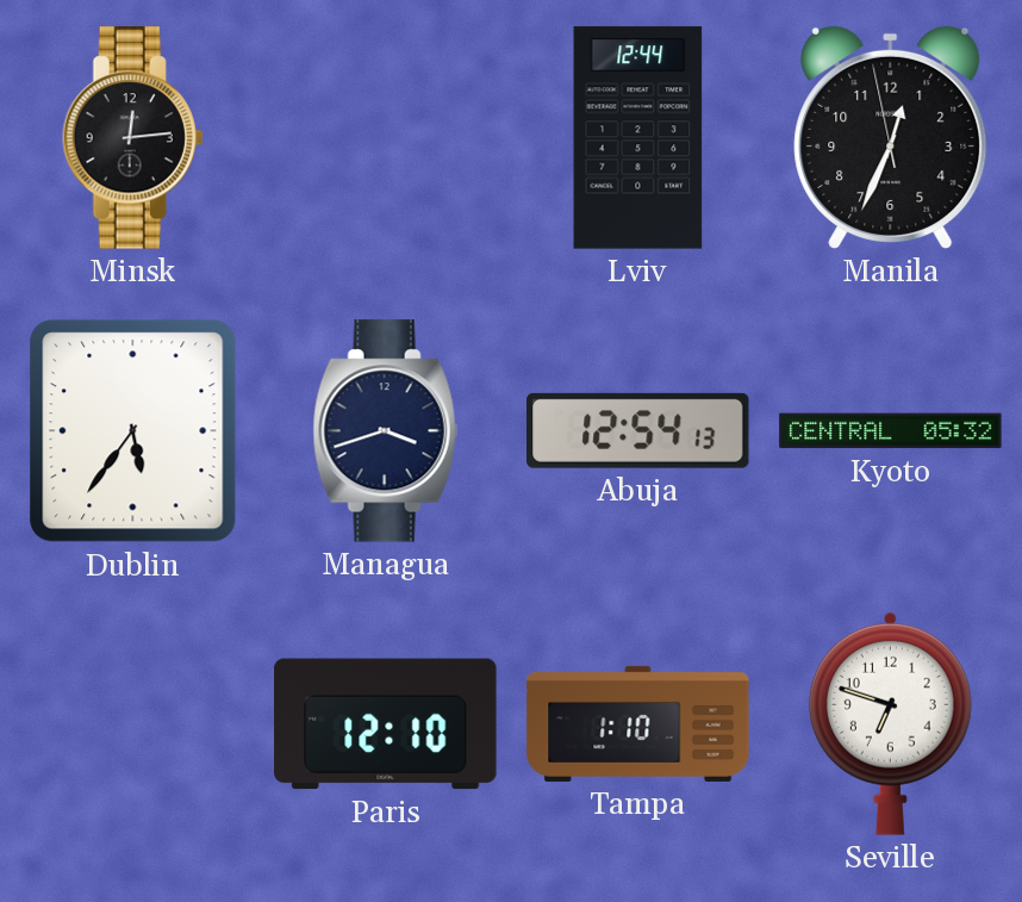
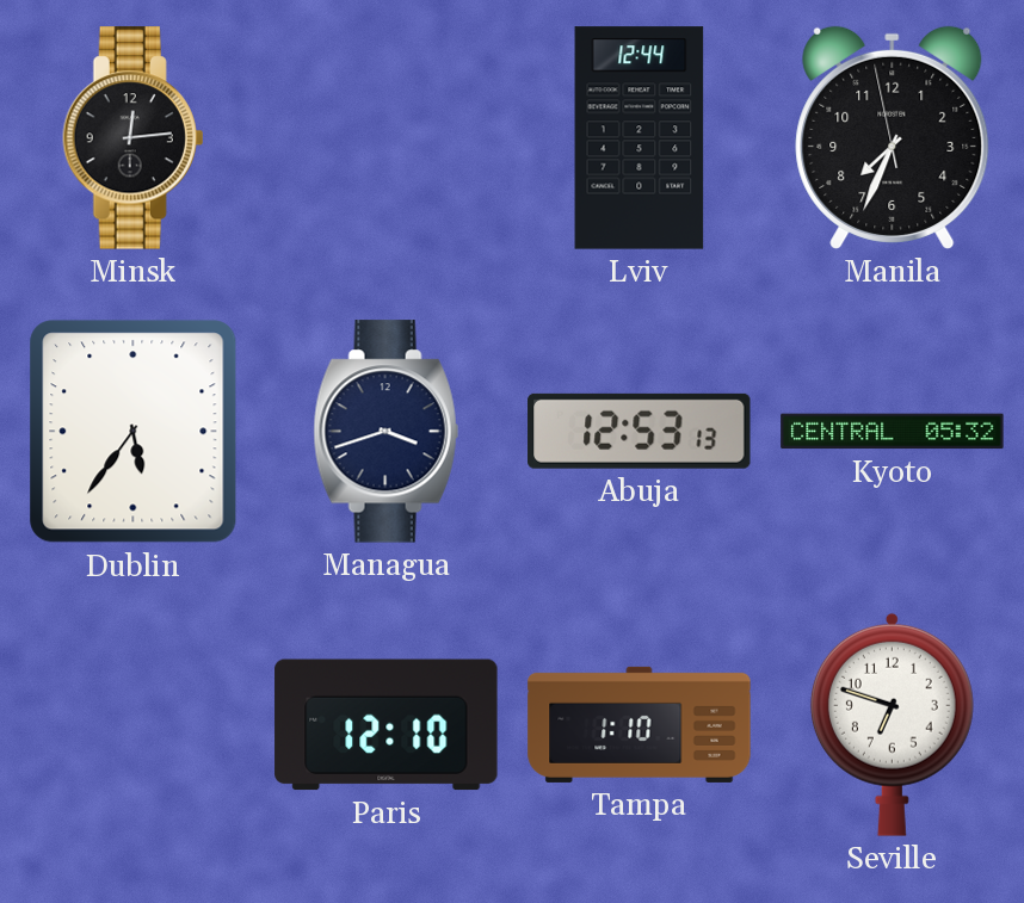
Manila: 12:33 -> 7:33
Abuja: 12:54 -> 12:53
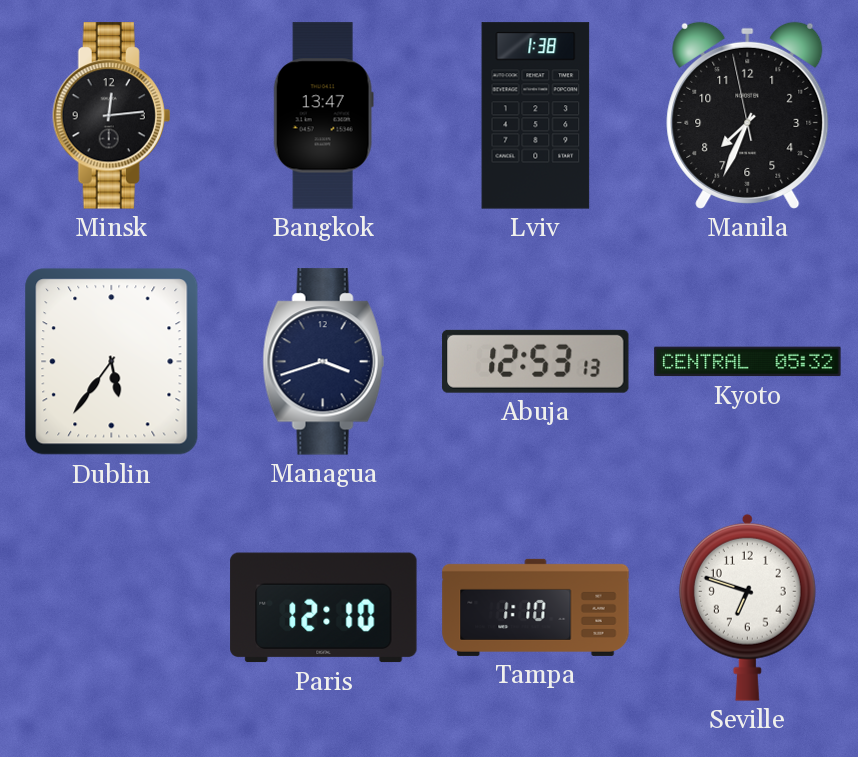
Bangkok: none -> 13:47
Lviv: 12:44 -> 1:38
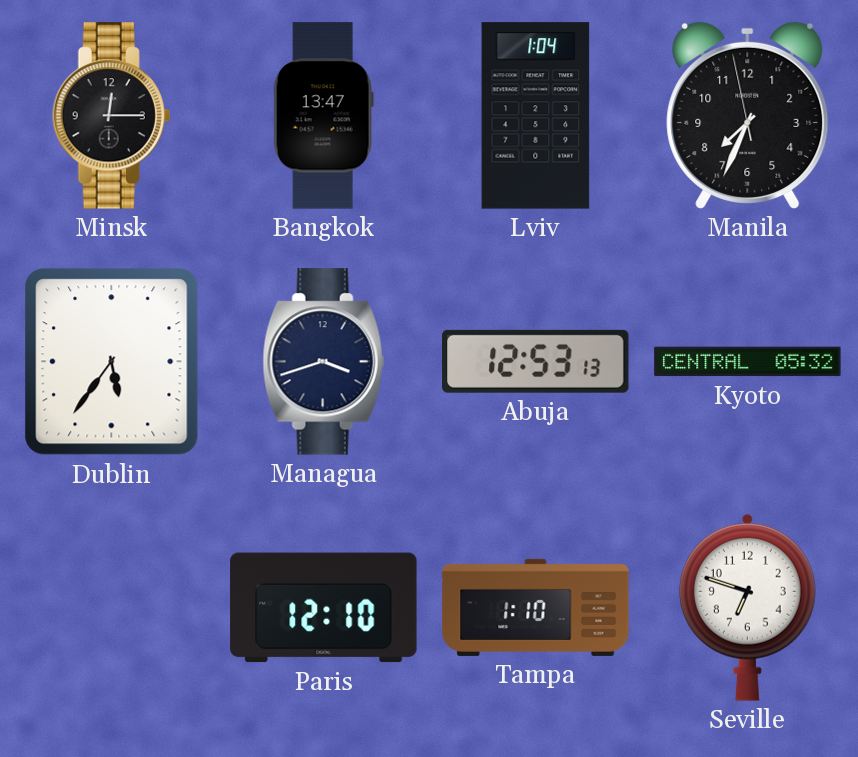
Minsk: 12:14 -> 12:15
Lviv: 1:38 -> 1:04
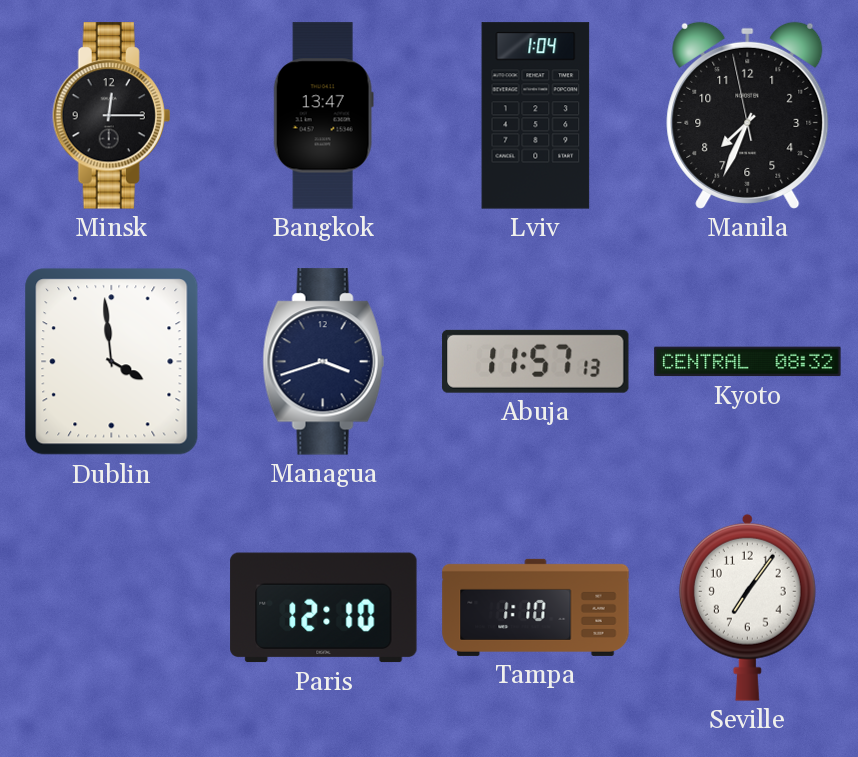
Dublin: 5:36 -> 3:59
Abuja: 12:53 -> 11:57
Kyoto: 05:32 -> 08:32
Seville: 6:48 -> 7:06
